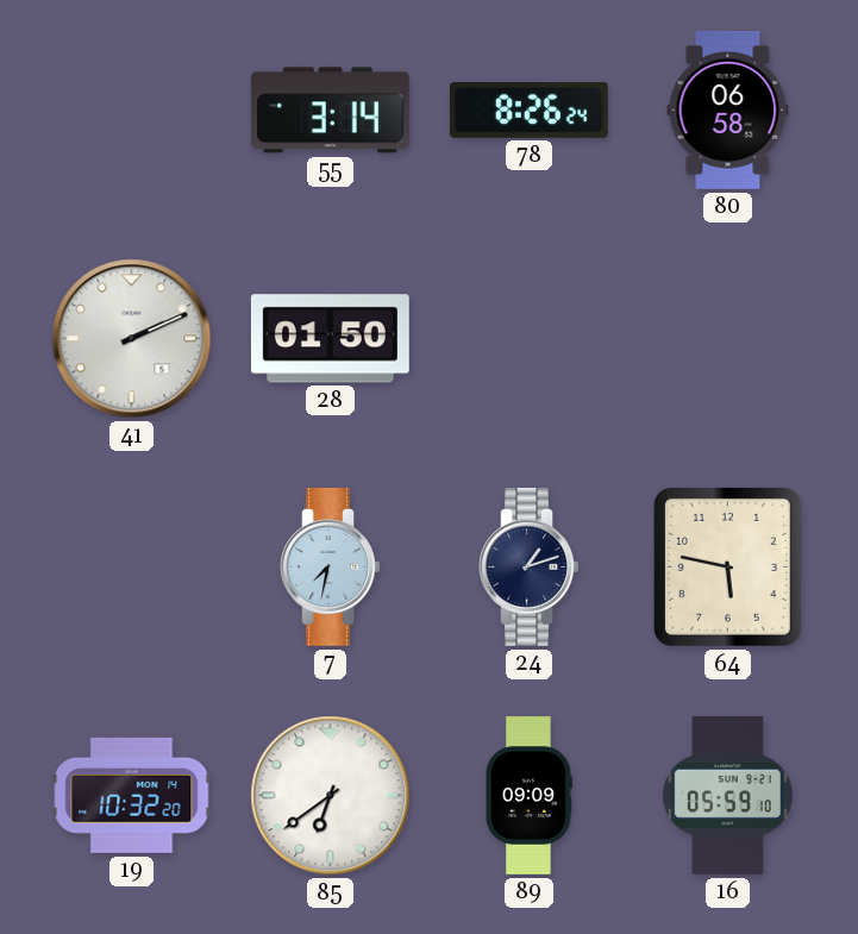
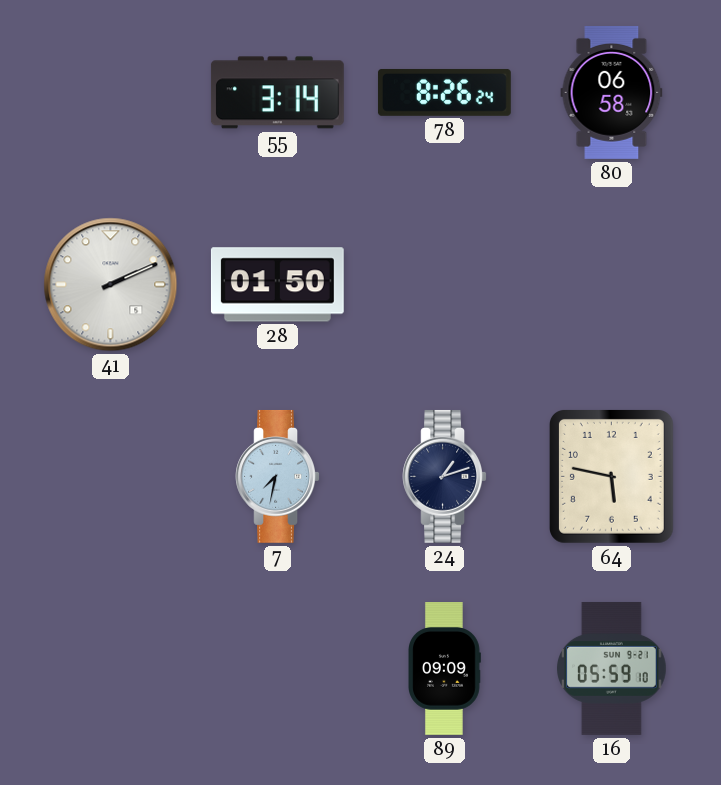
19: 10:32 -> none
85: 6:39 -> none
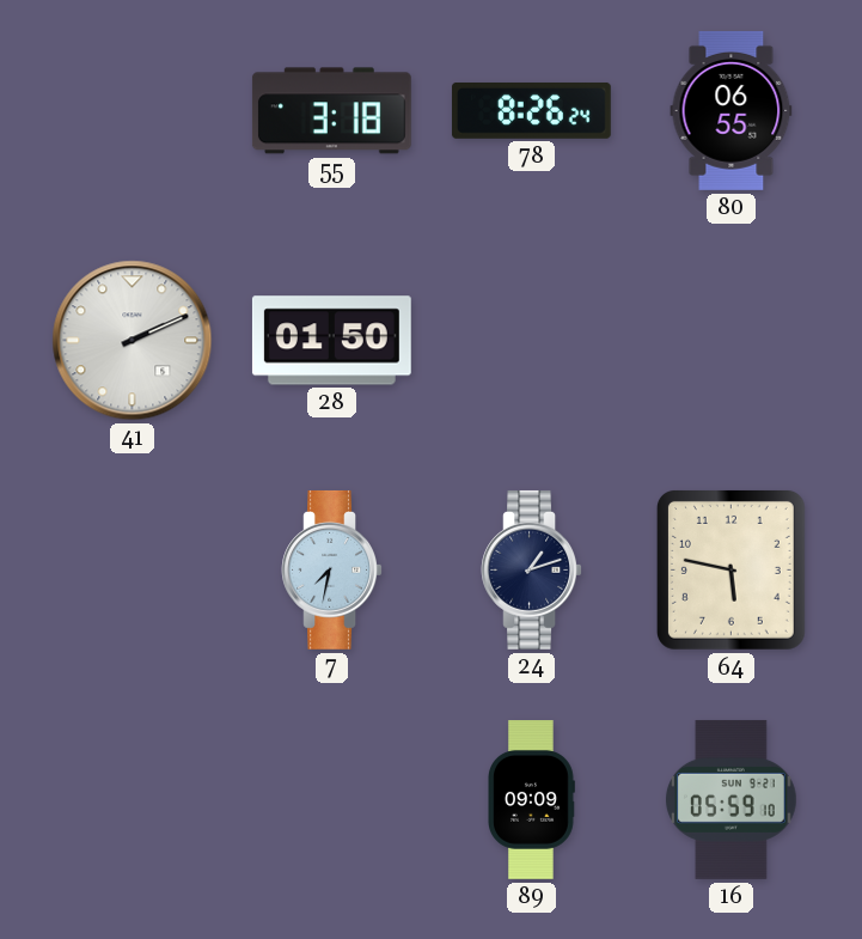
55: 3:14 -> 3:18
80: 06:58 -> 06:55
